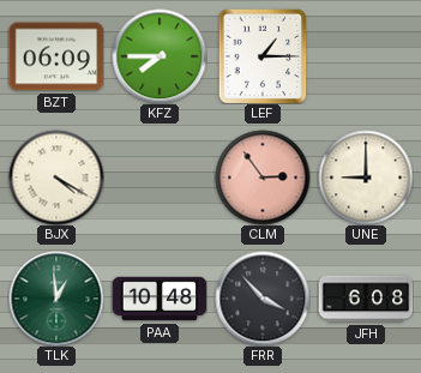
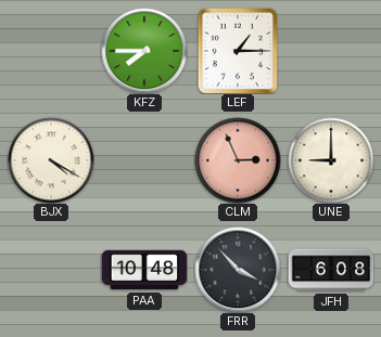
BZT: 06:09 -> none
CLM: 2:54 -> 2:56
TLK: 12:59 -> none
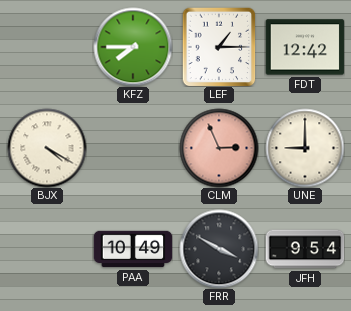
FDT: none -> 12:42
PAA: 10:48 -> 10:49
FRR: 3:53 -> 3:50
JFH: 6:08 -> 9:54
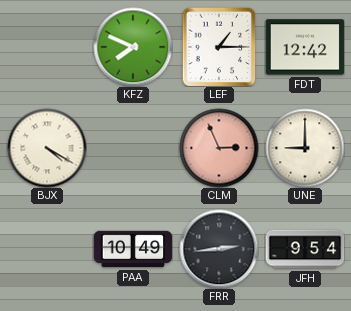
KFZ: 7:45 -> 7:49
FRR: 3:50 -> 2:44
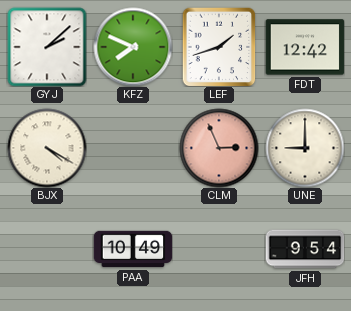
GYJ: none -> 2:08
LEF: 1:15 -> 1:42
FRR: 2:44 -> none
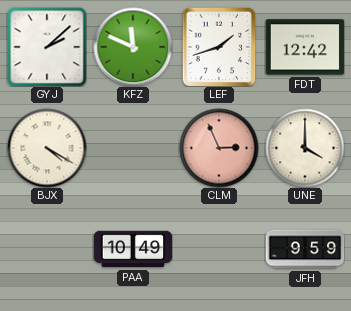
KFZ: 7:49 -> 11:49
UNE: 9:00 -> 4:00
JFH: 9:54 -> 9:59
